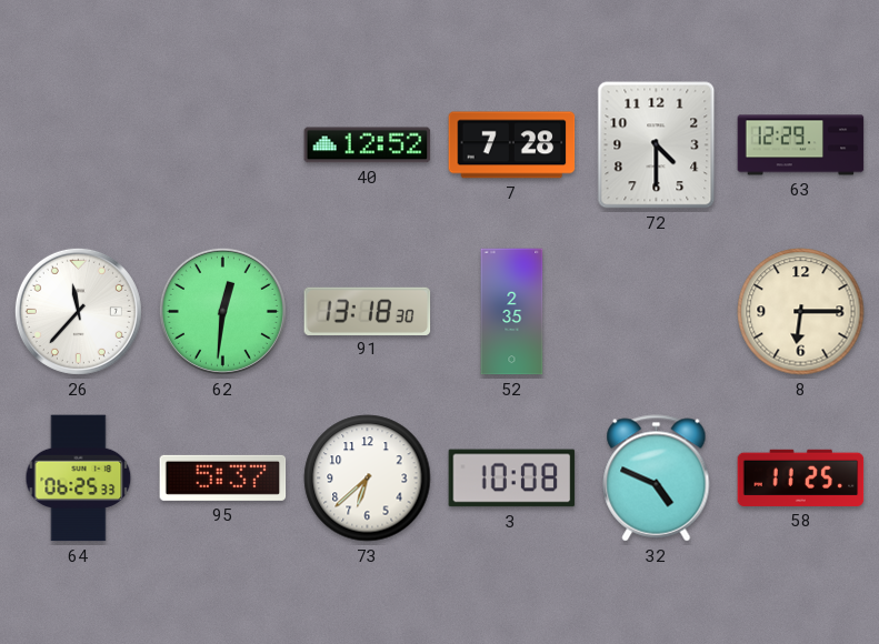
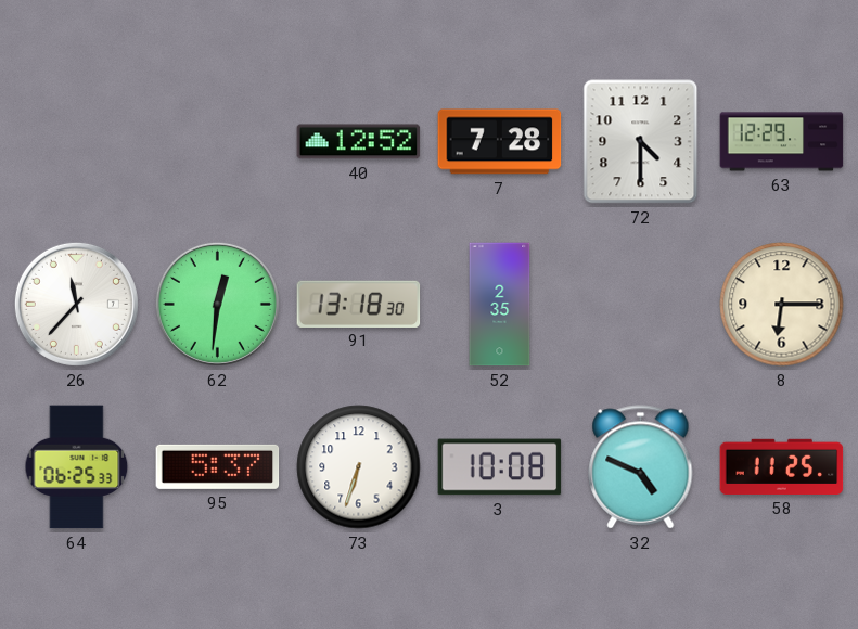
73: 6:38 -> 6:33
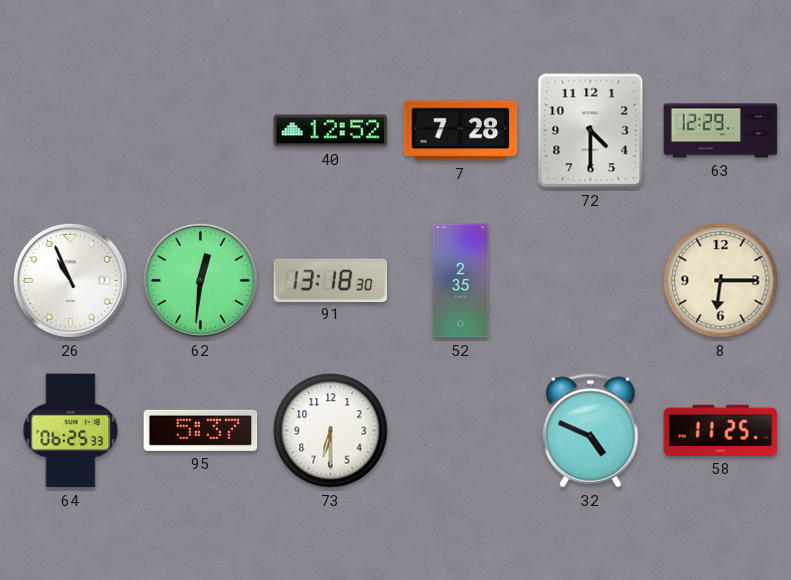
26: 11:37 -> 10:56
73: 6:33 -> 6:30
3: 10:08 -> none
